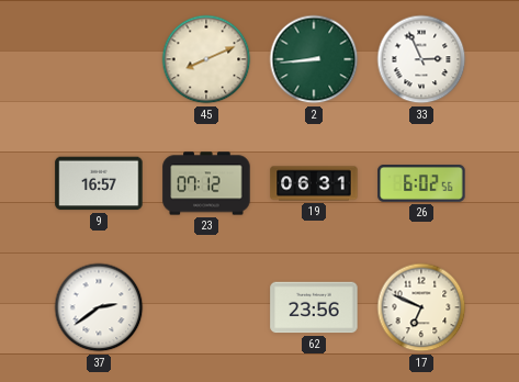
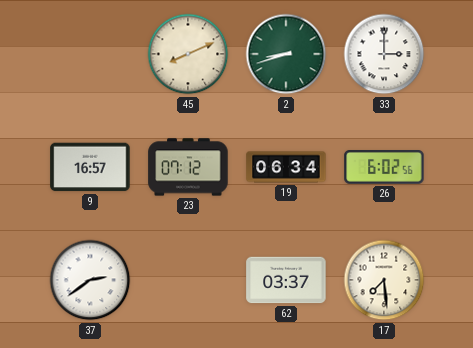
2: 8:44 -> 8:42
33: 2:56 -> 3:00
19: 06:31 -> 06:34
62: 23:56 -> 03:37
17: 6:49 -> 7:29
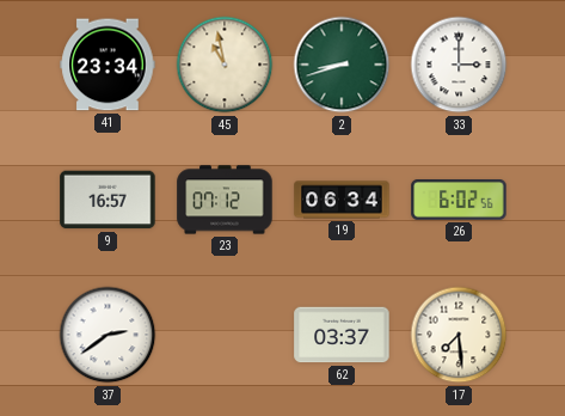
41: none -> 23:34
45: 8:11 -> 10:58
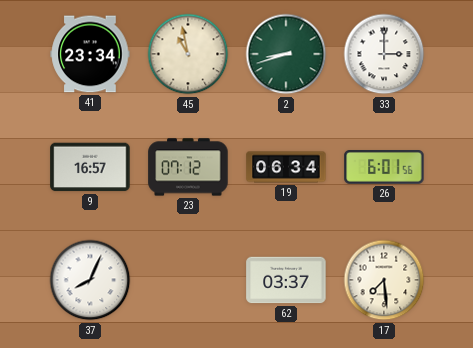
26: 6:02 -> 6:01
37: 2:39 -> 8:04
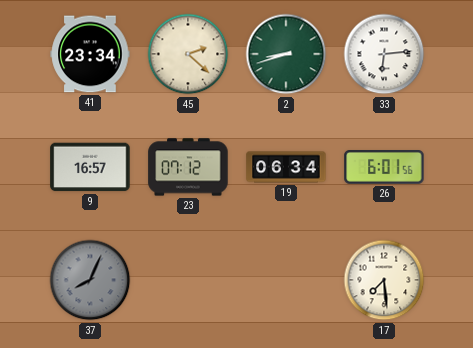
45: 10:58 -> 2:22
33: 3:00 -> 6:14
37 dial: white -> grey
62: 03:37 -> none
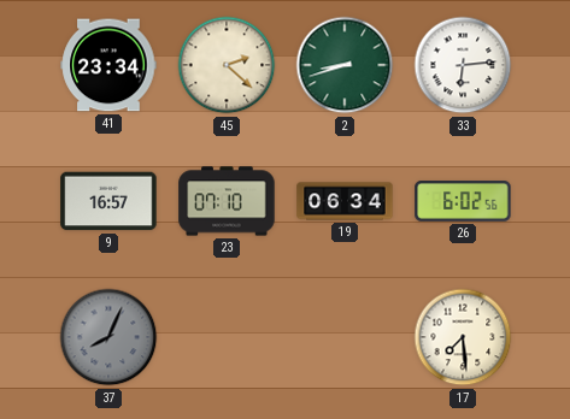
23: 07:12 -> 07:10
26: 6:01 -> 6:02
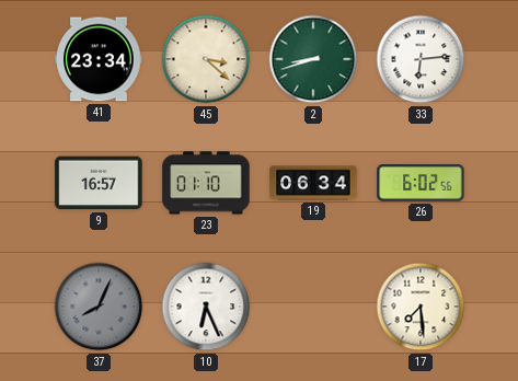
45: 2:22 -> 3:22
23: 07:10 -> 01:10
10: none -> 6:26
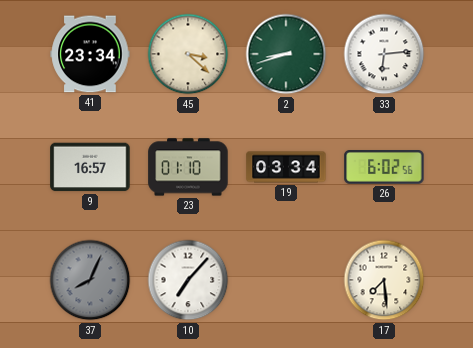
19: 06:34 -> 03:34
10: 6:26 -> 7:07
